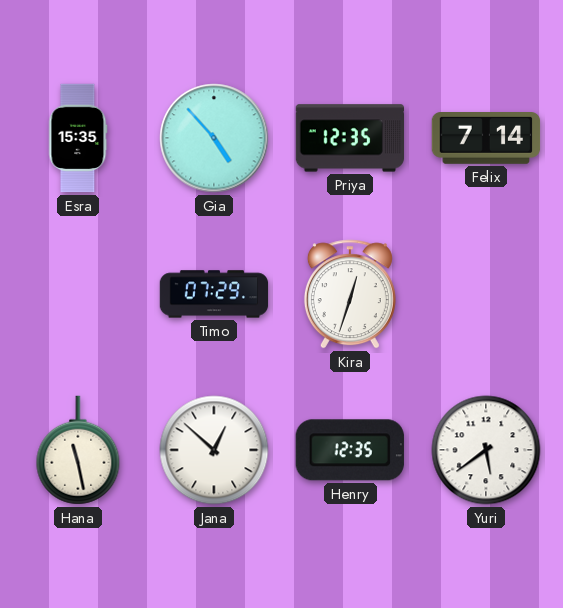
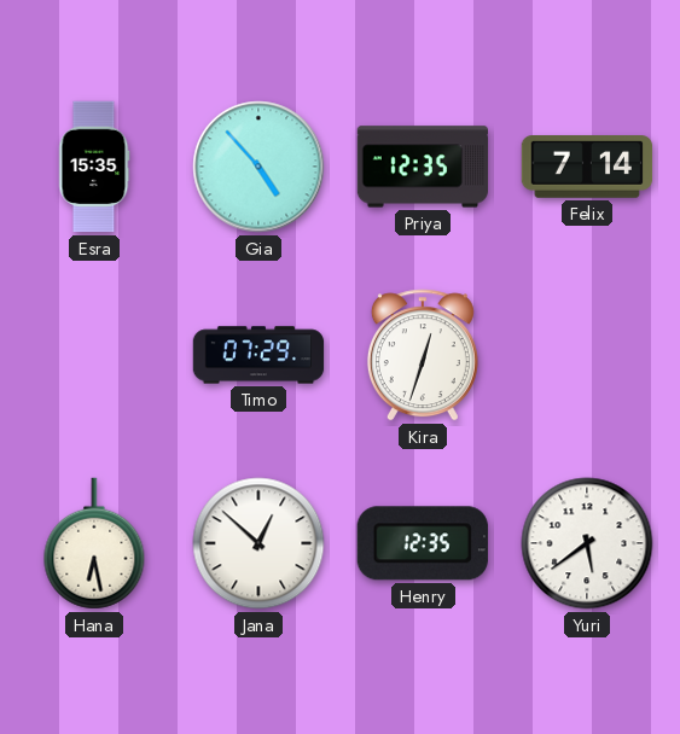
Hana: 11:28 -> 6:28
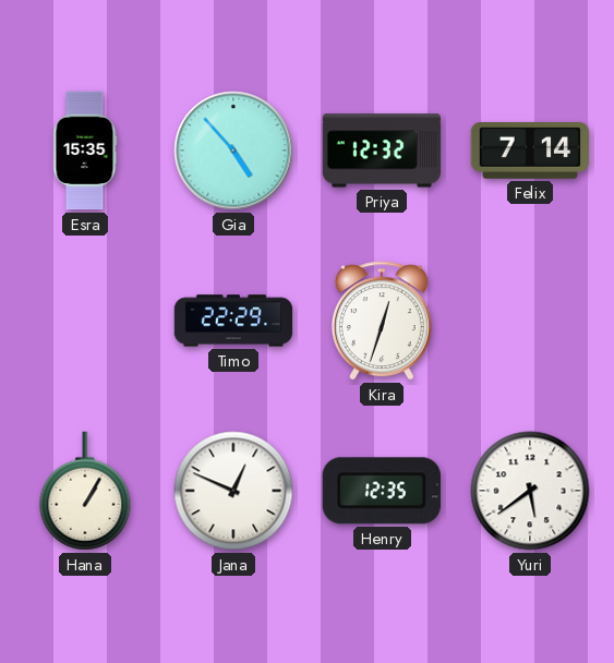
Priya: 12:35 -> 12:32
Timo: 07:29 -> 22:29
Hana: 6:28 -> 1:05
Jana: 12:52 -> 12:49
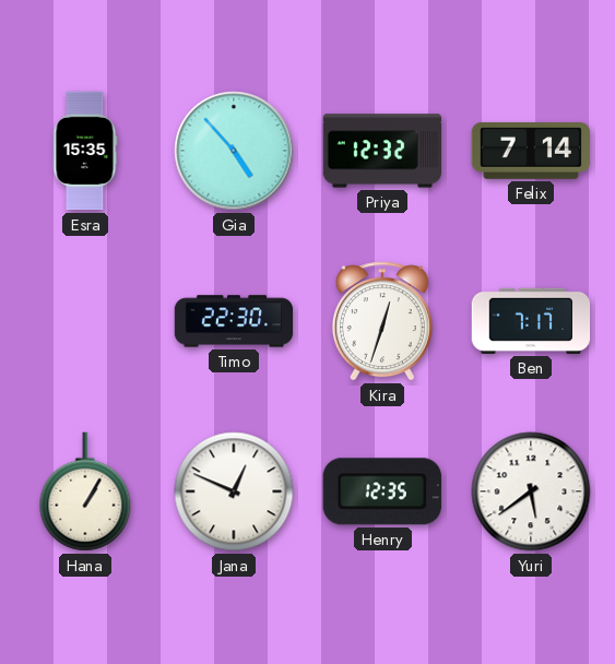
Timo: 22:29 -> 22:30
Ben: none -> 7:17
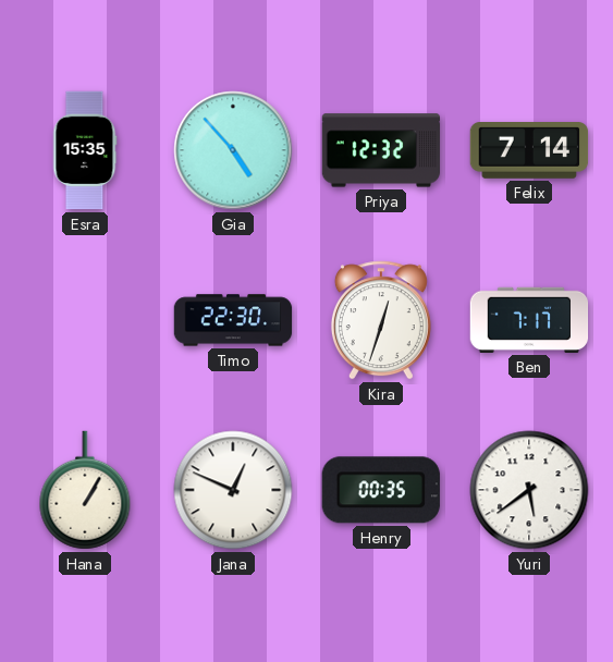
Henry: 12:35 -> 00:35
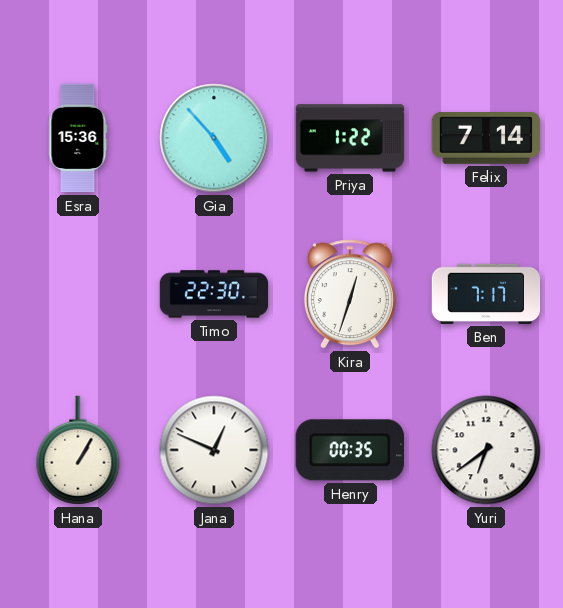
Esra: 15:35 -> 15:36
Priya: 12:32 -> 1:22
Yuri: 5:39 -> 6:39
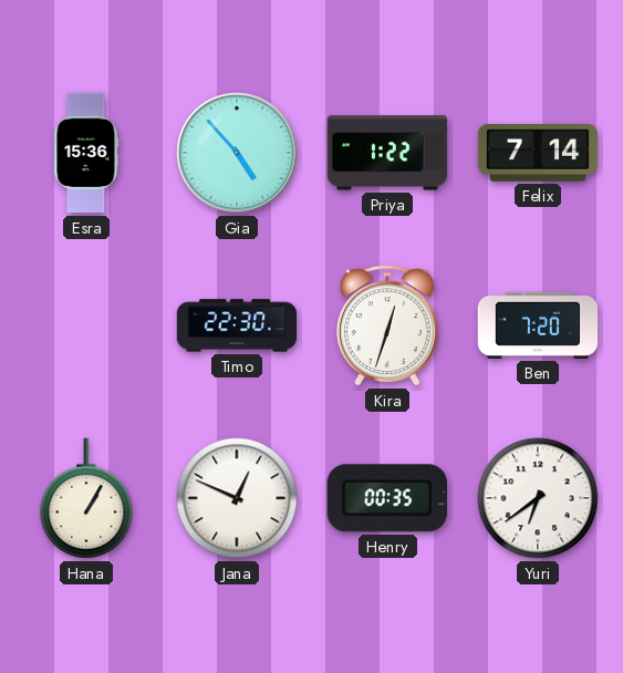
Ben: 7:17 -> 7:20
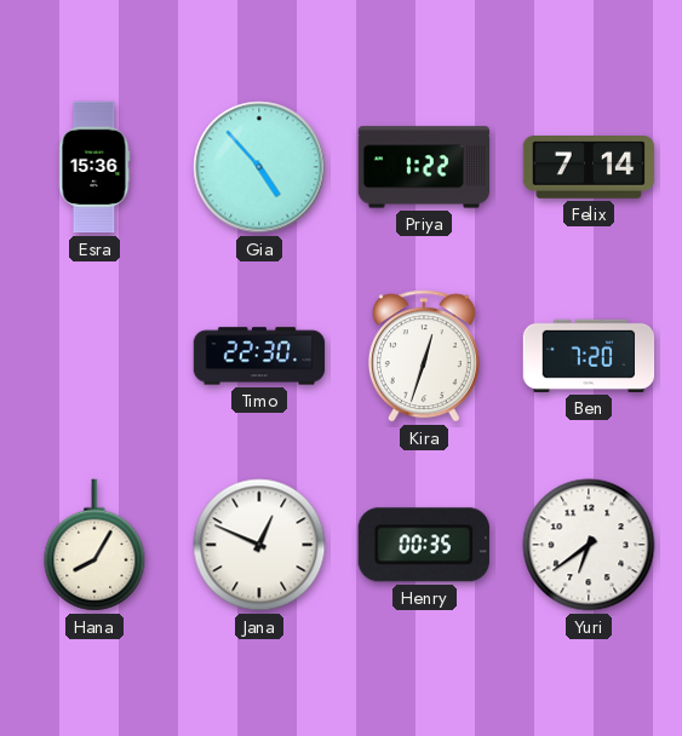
Hana: 1:05 -> 8:05
